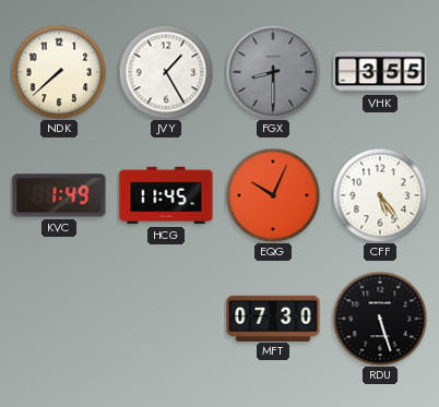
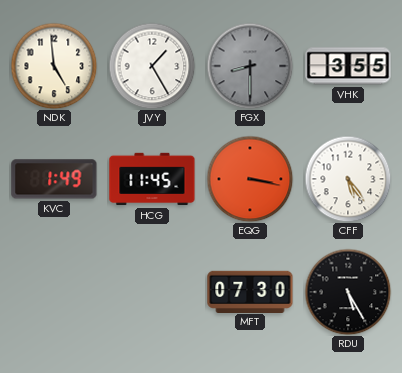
NDK: 7:38 -> 4:59
EQG: 10:04 -> 3:17
RDU: 5:27 -> 5:25
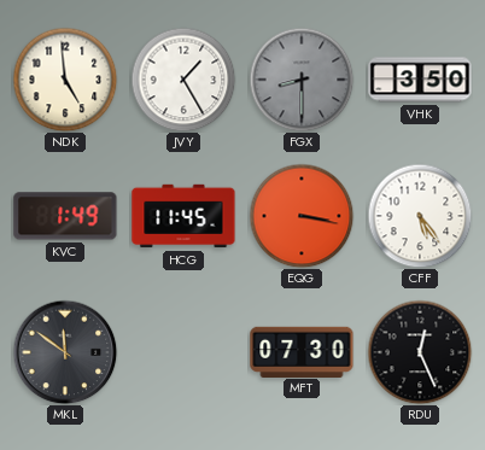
VHK: 3:55 -> 3:50
MKL: none -> 11:51
RDU: 5:25 -> 12:26
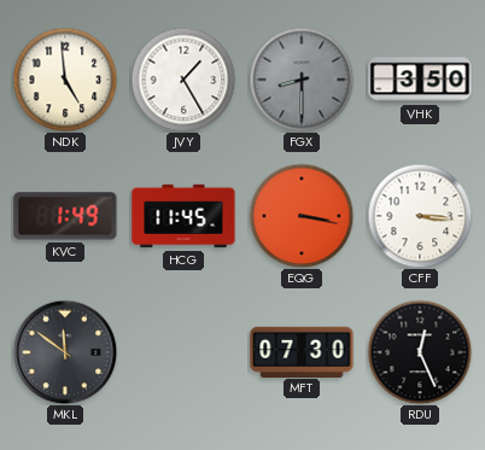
CFF: 5:24 -> 3:16
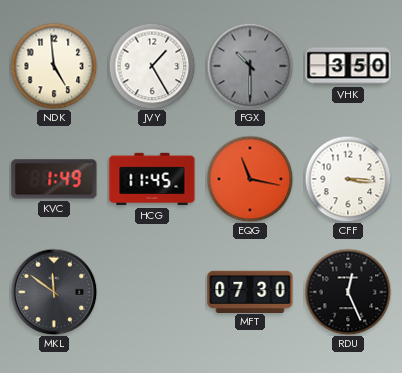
FGX: 8:30 -> 10:30
EQG: 3:17 -> 11:17
